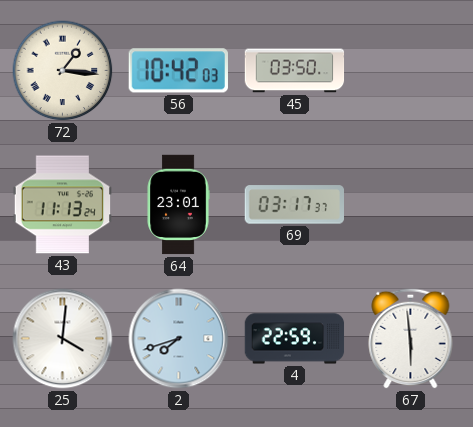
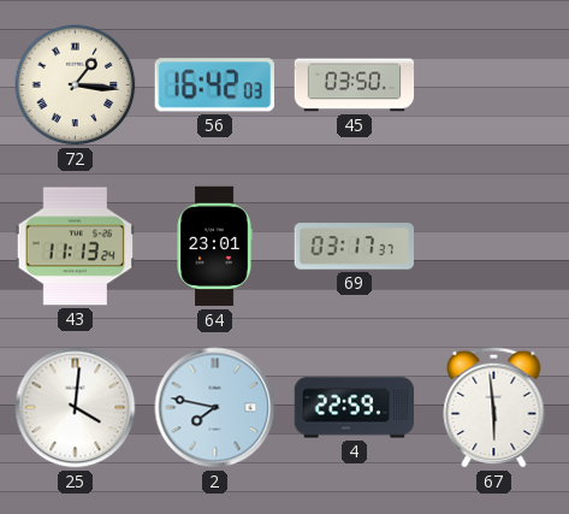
56: 10:42 -> 16:42
2: 7:42 -> 7:47
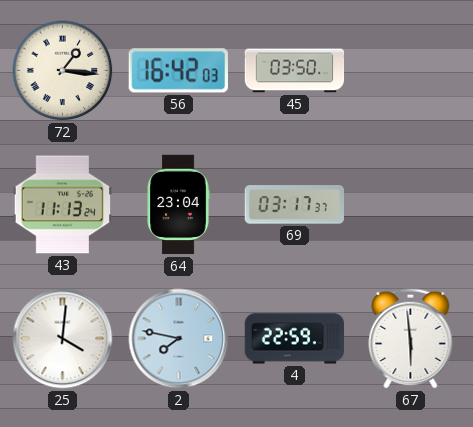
64: 23:01 -> 23:04
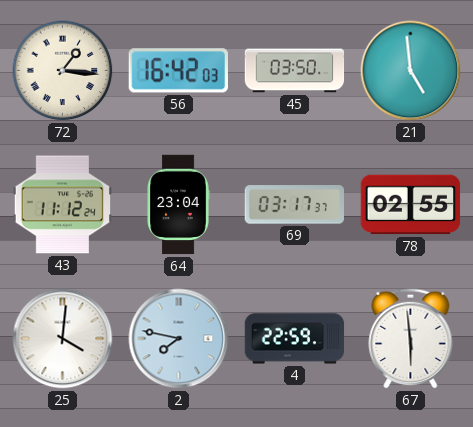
21: none -> 4:59
43: 11:13 -> 11:12
78: none -> 02:55
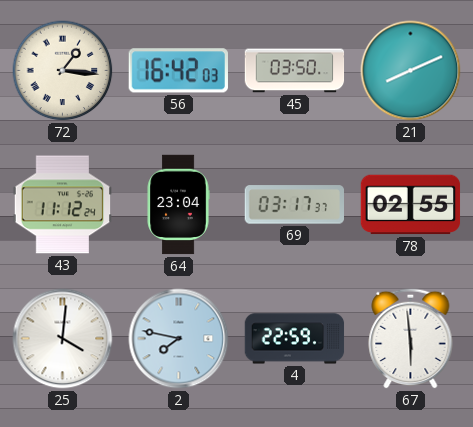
21: 4:59 -> 8:11
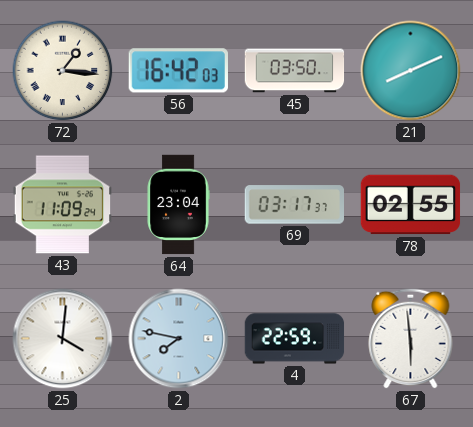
43: 11:12 -> 11:09
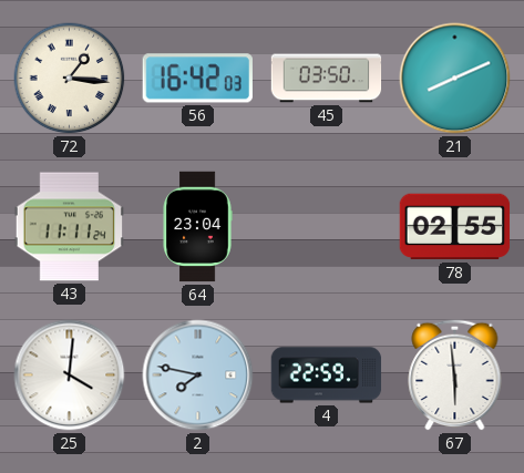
43: 11:09 -> 11:11
69: 03:17 -> none
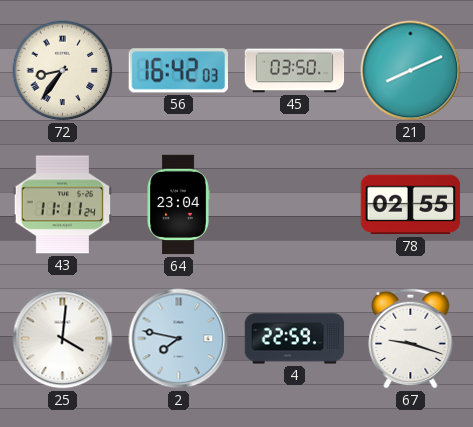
72: 1:16 -> 8:36
67: 5:59 -> 9:18
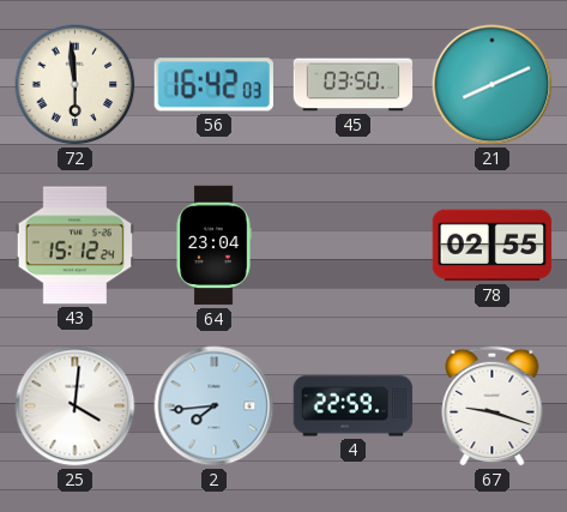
72: 8:36 -> 5:59
43: 11:11 -> 15:12
2: 7:47 -> 7:44
